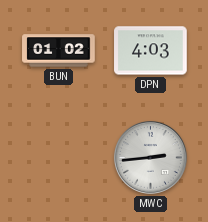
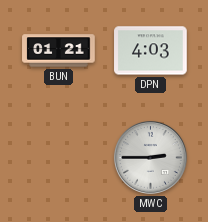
BUN: 01:02 -> 01:21
MWC: 2:44 -> 2:45
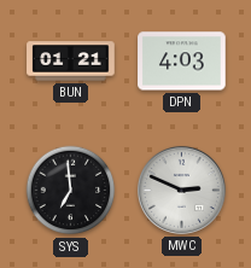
SYS: none -> 6:59
MWC: 2:45 -> 2:49
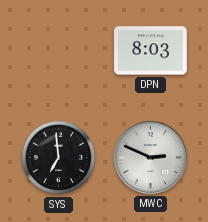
BUN: 01:21 -> none
DPN: 4:03 -> 8:03
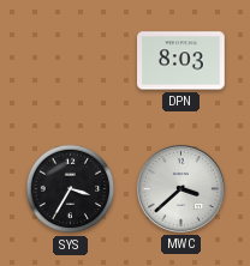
SYS: 6:59 -> 3:35
MWC: 2:49 -> 3:38
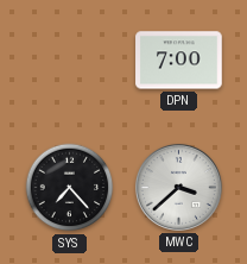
DPN: 8:03 -> 7:00
SYS: 3:35 -> 7:23
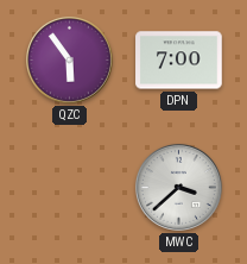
QZC: none -> 5:54
SYS: 7:23 -> none
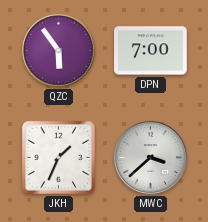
JKH: none -> 1:34
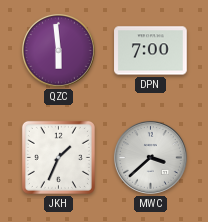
QZC: 5:54 -> 5:59
